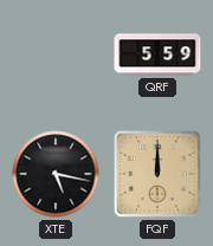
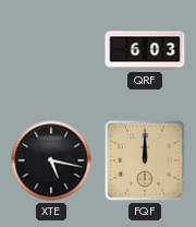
QRF: 5:59 -> 6:03
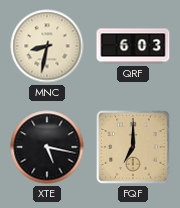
MNC: none -> 8:32
FQF: 12:00 -> 7:00
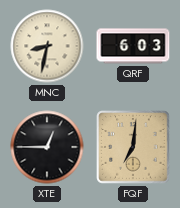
XTE: 5:17 -> 12:45
FQF: 7:00 -> 7:01
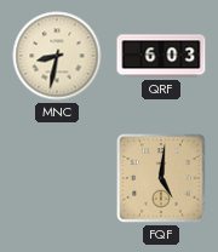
XTE: 12:45 -> none
FQF: 7:01 -> 5:01
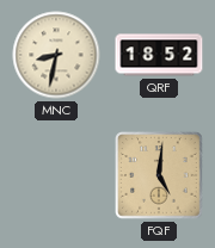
QRF: 6:03 -> 18:52
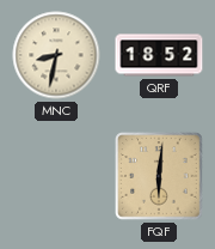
FQF: 5:01 -> 6:01
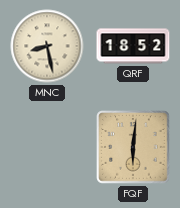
MNC: 8:32 -> 8:28
